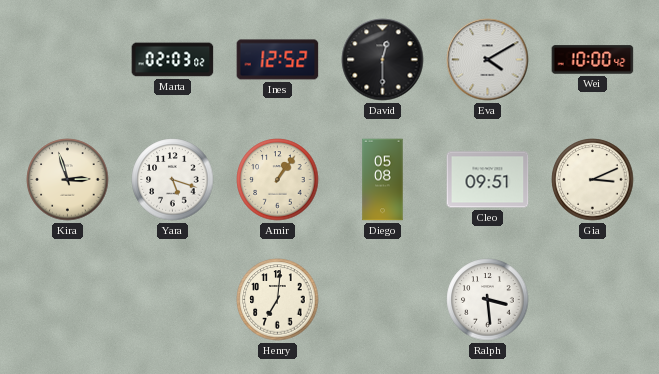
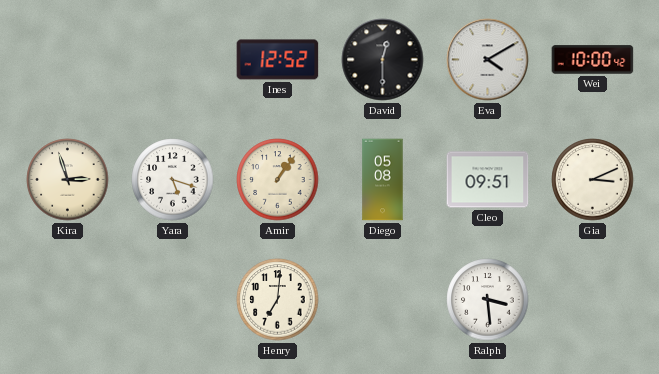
Marta: 02:03 -> none
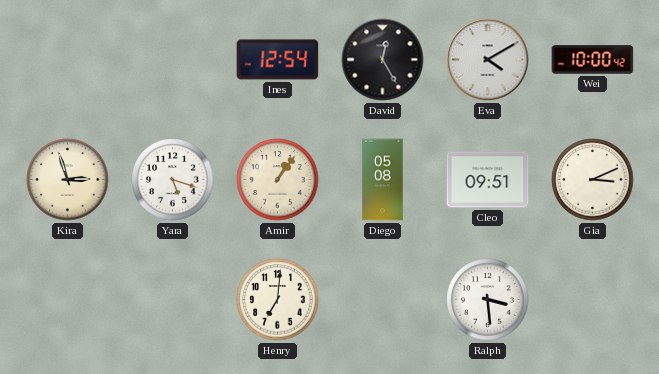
Ines: 12:52 -> 12:54
David: 12:30 -> 12:25
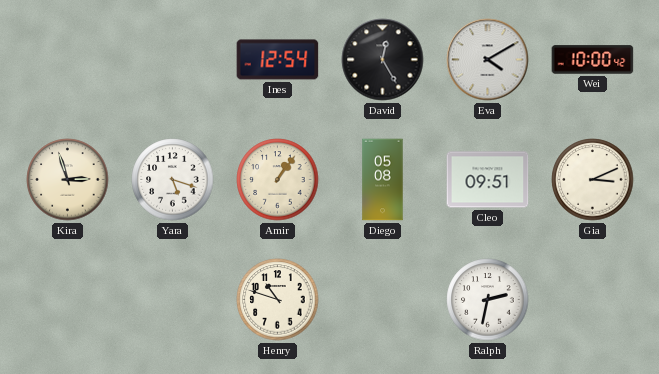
Henry: 7:01 -> 10:48
Ralph: 3:29 -> 2:32
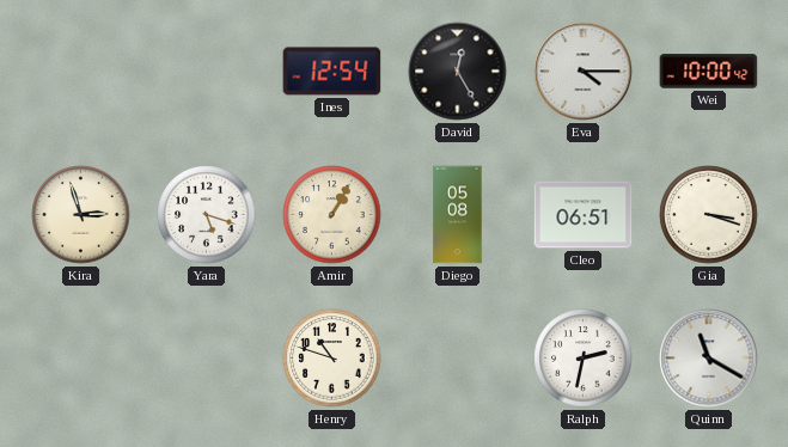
Eva: 4:10 -> 4:15
Amir: 1:06 -> 1:05
Cleo: 09:51 -> 06:51
Gia: 3:11 -> 3:18
Quinn: none -> 11:20
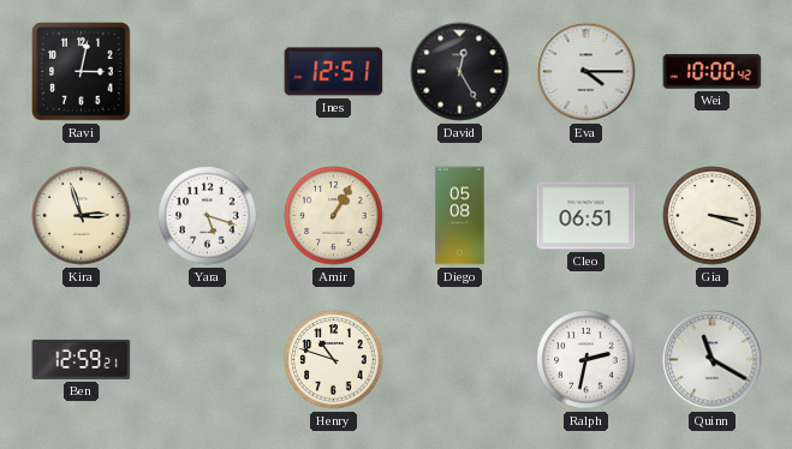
Ravi: none -> 3:02
Ines: 12:54 -> 12:51
Ben: none -> 12:59
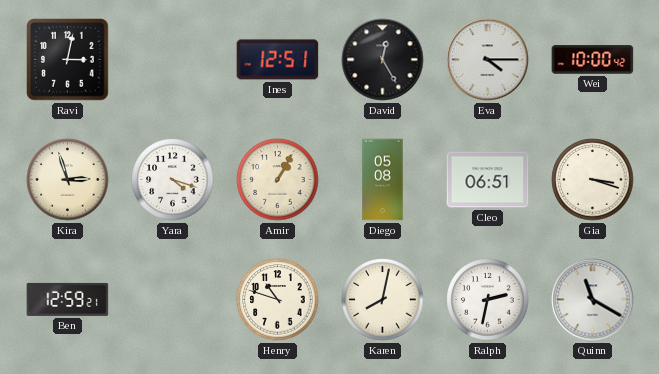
Yara: 5:18 -> 4:18
Karen: none -> 8:02
